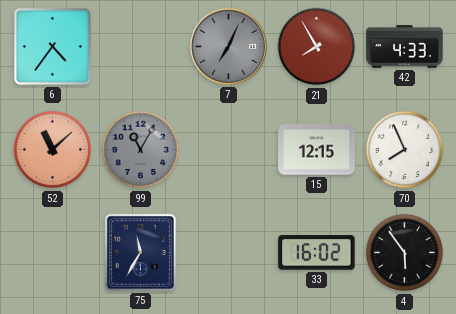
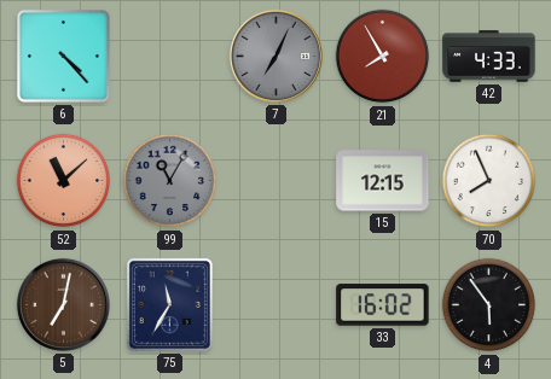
6: 4:36 -> 4:23
5: none -> 7:02
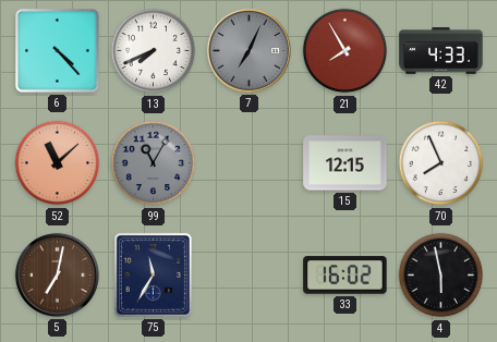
13: none -> 7:41
4: 5:54 -> 5:58
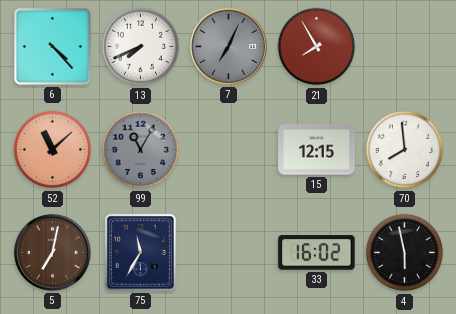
42: 4:33 -> none
70: 7:56 -> 7:59
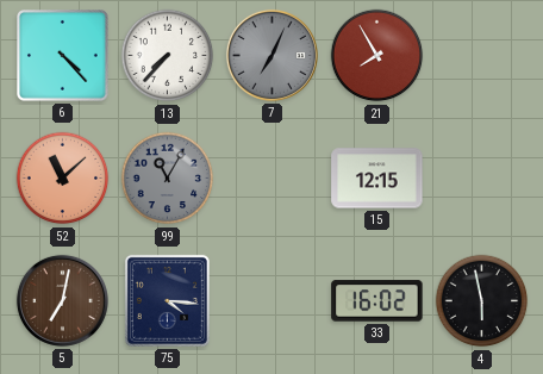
13: 7:41 -> 7:37
70: 7:59 -> none
75: 11:35 -> 4:16
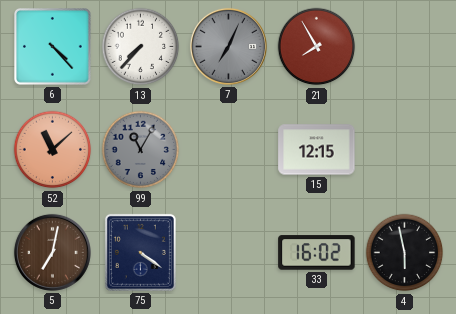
75: 4:16 -> 4:21
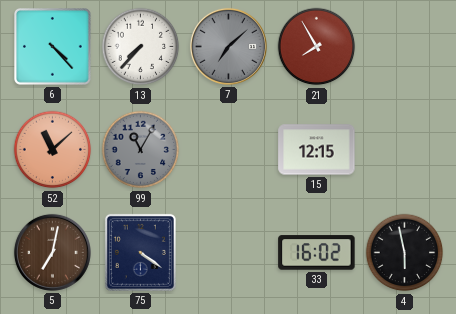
7: 7:04 -> 7:08
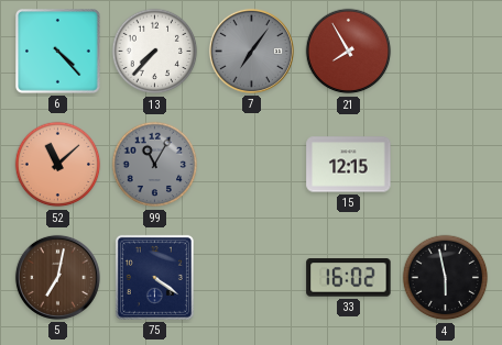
7: 7:08 -> 7:06
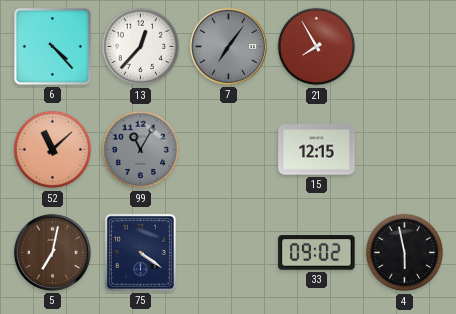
13: 7:37 -> 12:37
33: 16:02 -> 09:02
